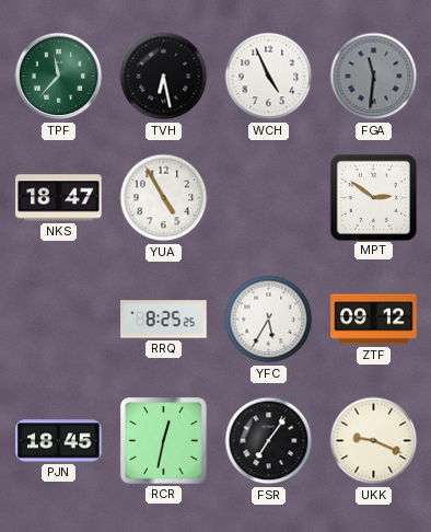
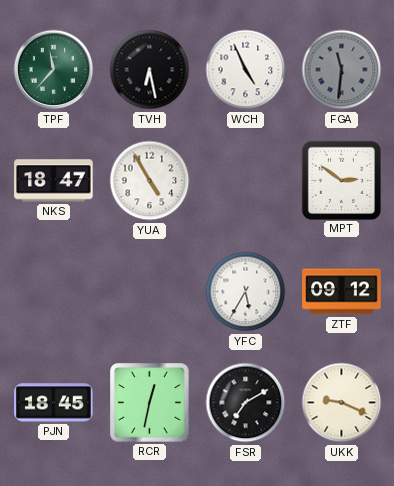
RRQ: 8:25 -> none
FSR: 7:06 -> 7:10
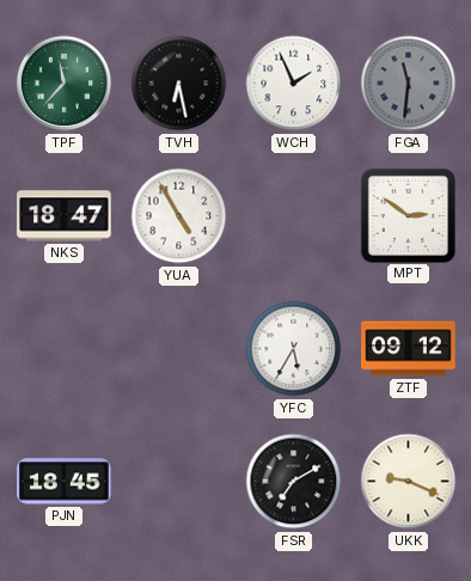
WCH: 4:56 -> 1:56
RCR: 12:32 -> none
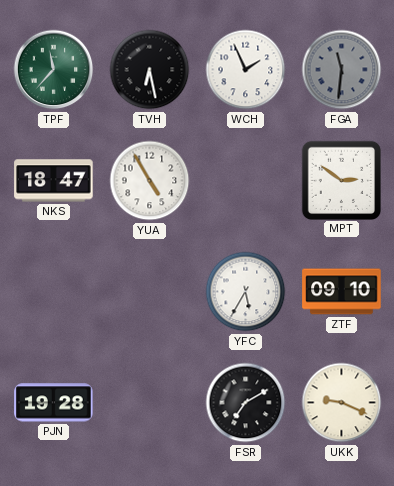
ZTF: 09:12 -> 09:10
PJN: 18:45 -> 19:28
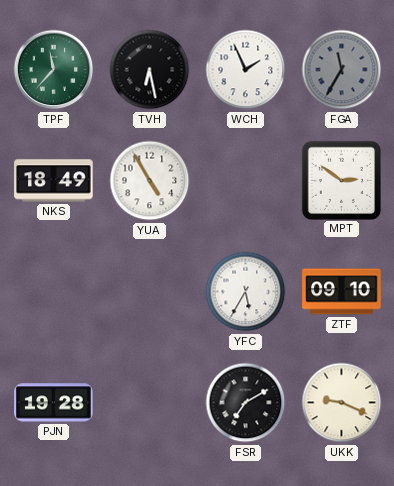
FGA: 11:31 -> 11:35
NKS: 18:47 -> 18:49
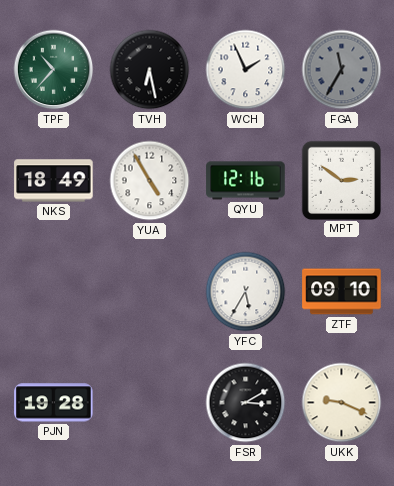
TPF: 11:37 -> 10:37
QYU: none -> 12:16
FSR: 7:10 -> 3:10
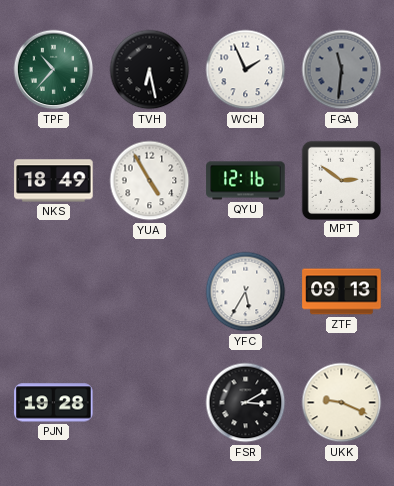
FGA: 11:35 -> 11:31
ZTF: 09:10 -> 09:13
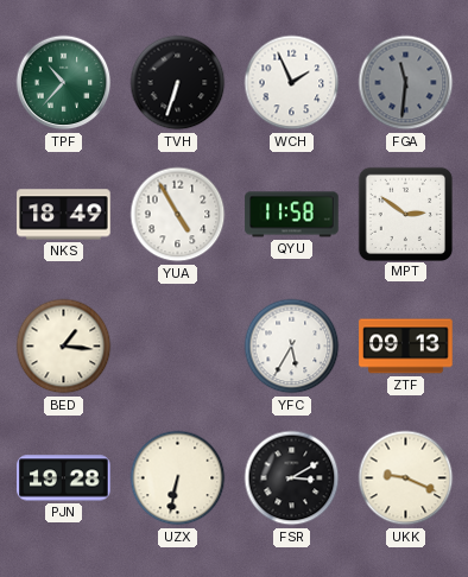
TVH: 6:28 -> 6:33
QYU: 12:16 -> 11:58
BED: none -> 1:16
UZX: none -> 6:32
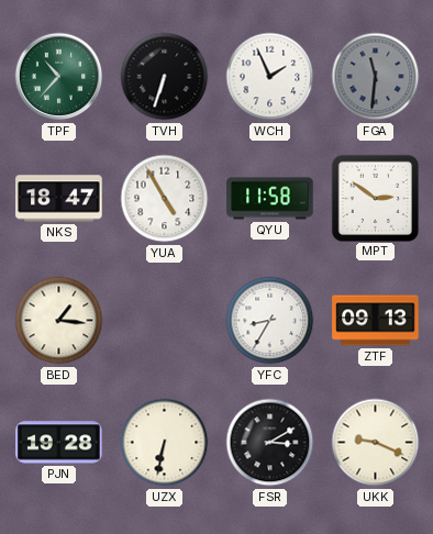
NKS: 18:49 -> 18:47
YFC: 5:35 -> 8:35
